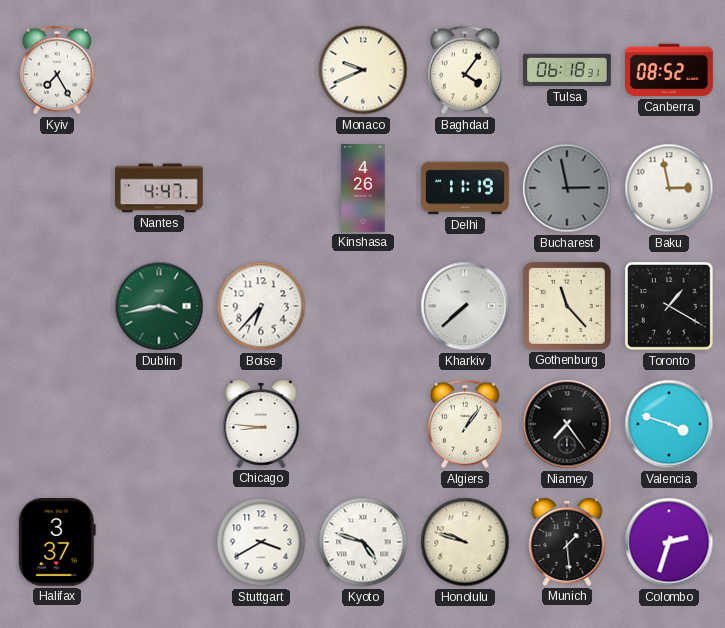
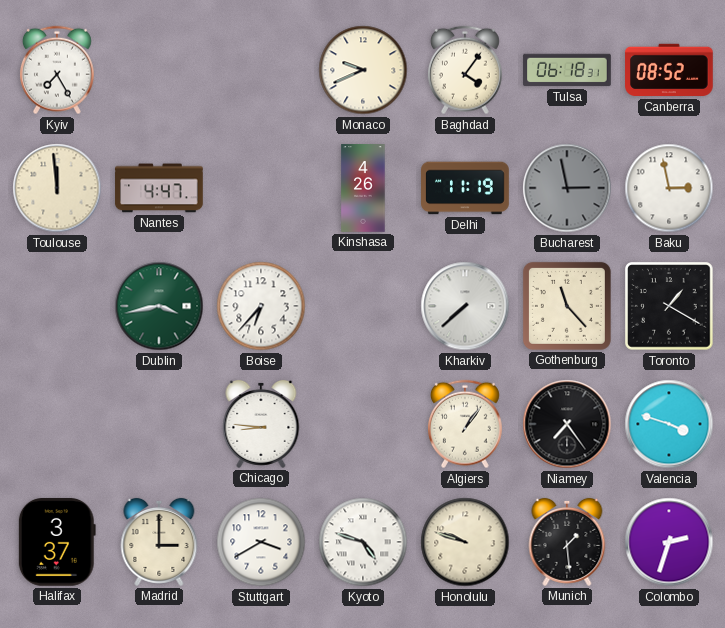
Toulouse: none -> 11:59
Madrid: none -> 3:00
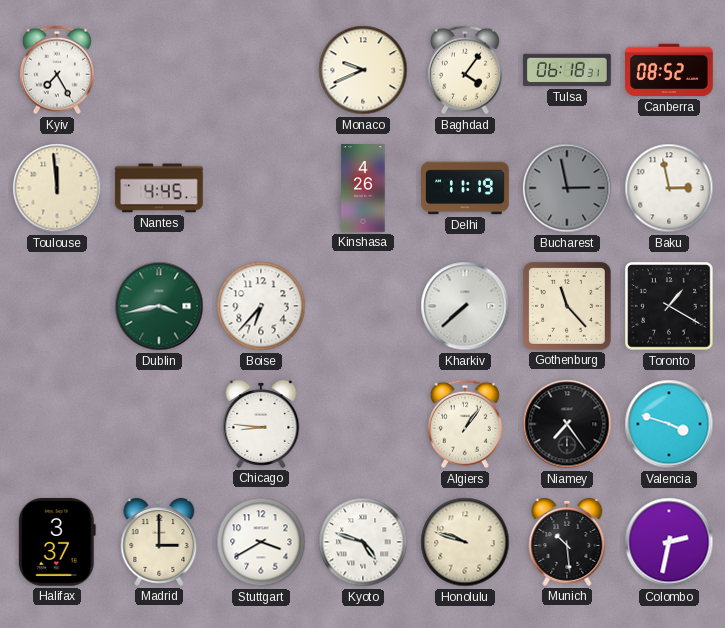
Nantes: 4:47 -> 4:45
Munich: 1:29 -> 10:29
Colombo: 2:33 -> 2:32
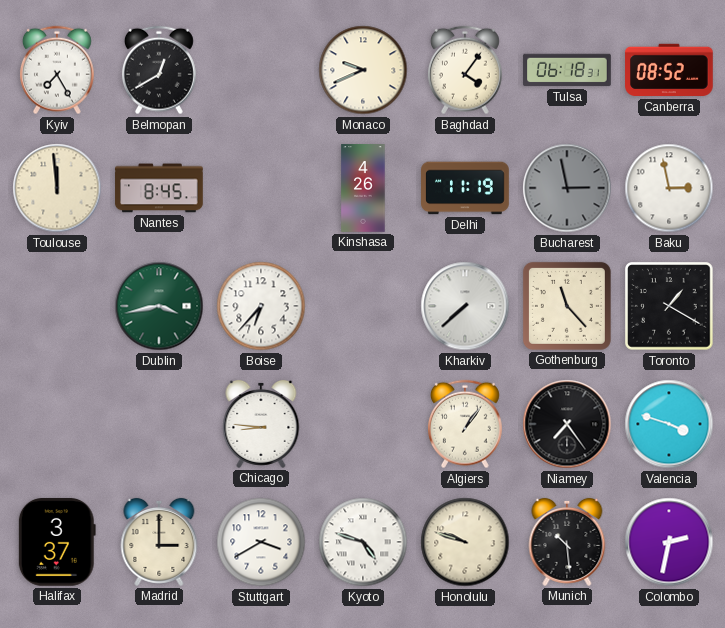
Belmopan: none -> 12:40
Nantes: 4:45 -> 8:45
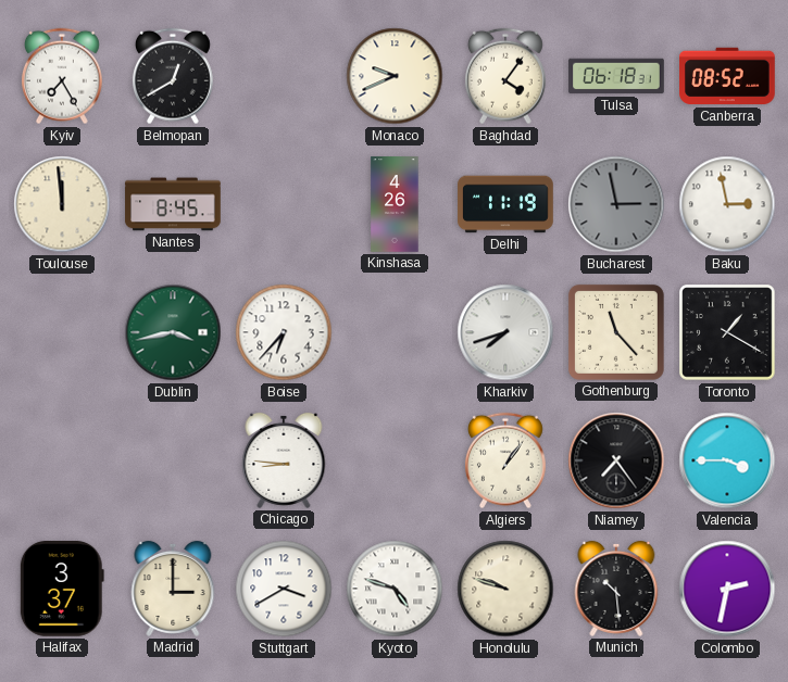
Kharkiv: 7:38 -> 7:42
Valencia: 3:48 -> 3:45
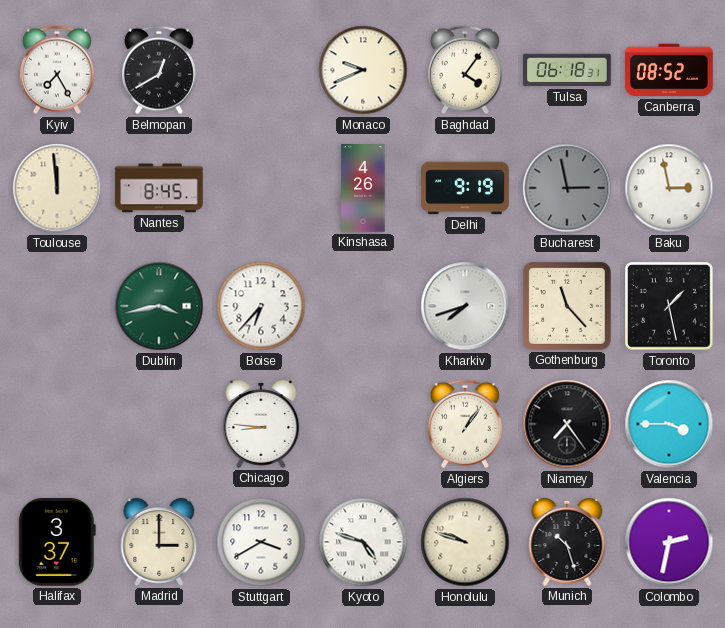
Delhi: 11:19 -> 9:19
Toronto: 1:20 -> 1:28
Munich: 10:29 -> 10:27
